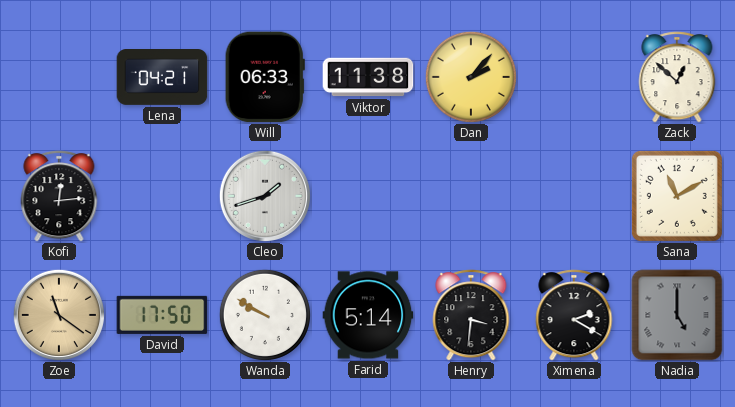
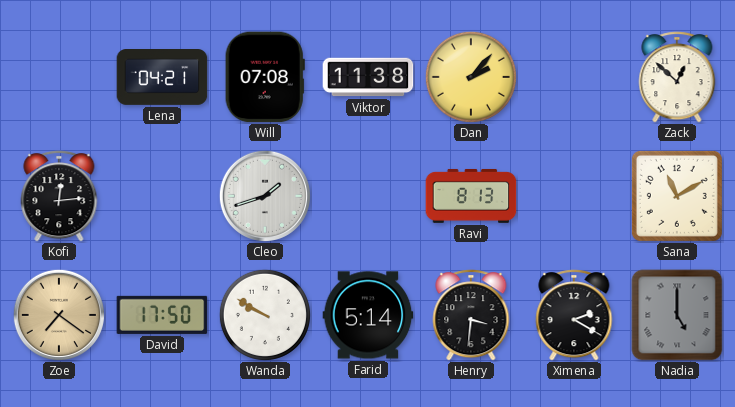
Will: 06:33 -> 07:08
Ravi: none -> 8:13
Zoe: 11:21 -> 7:21
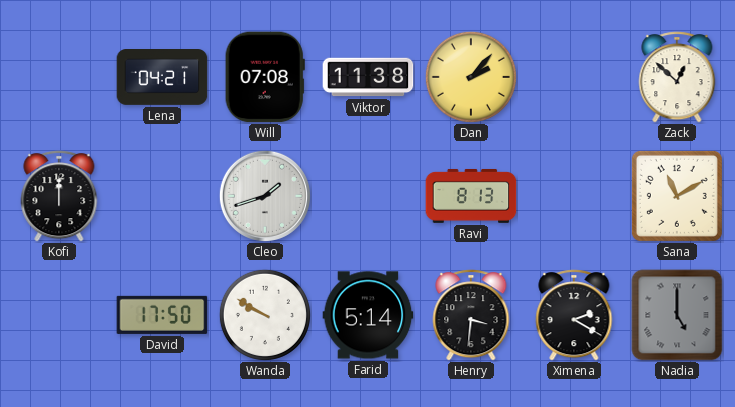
Kofi: 12:14 -> 12:00
Zoe: 7:21 -> none
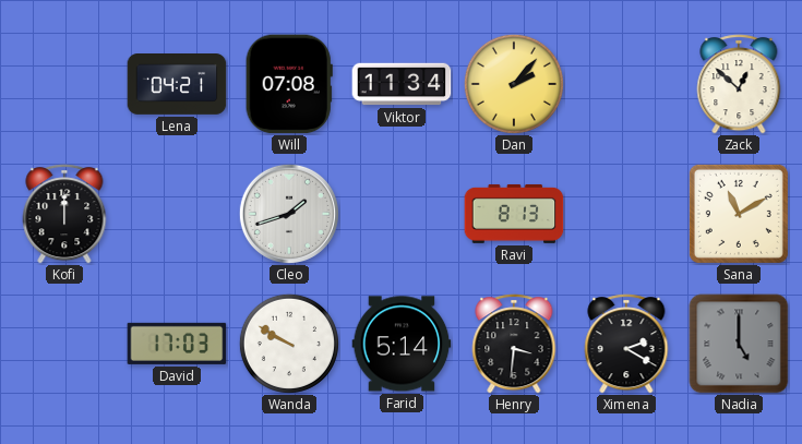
Viktor: 11:38 -> 11:34
David: 17:50 -> 17:03
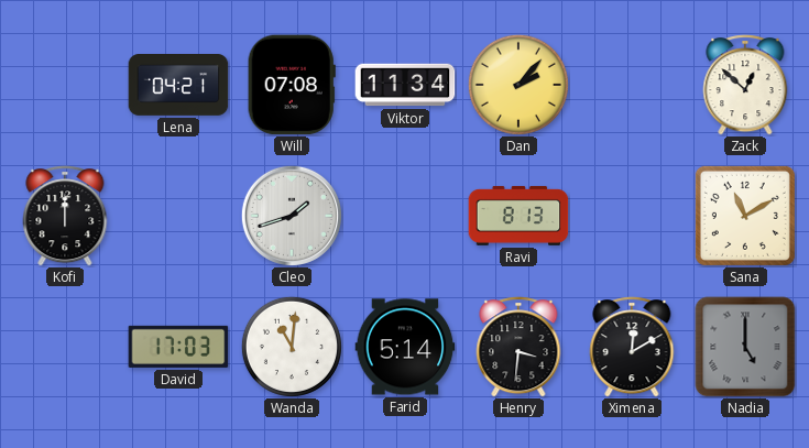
Wanda: 9:50 -> 11:01
Ximena: 2:20 -> 12:10
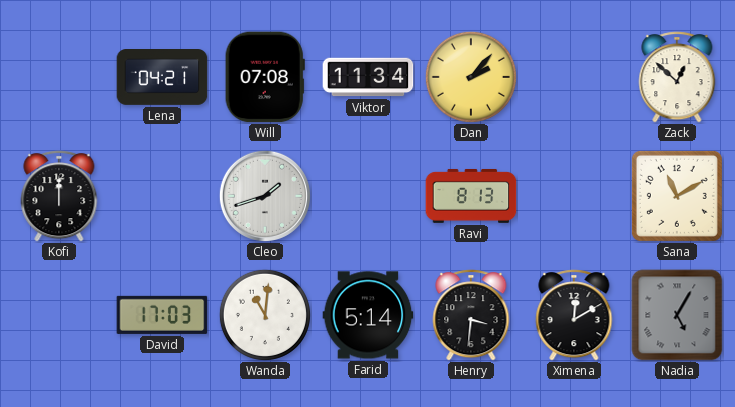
Nadia: 5:00 -> 5:05
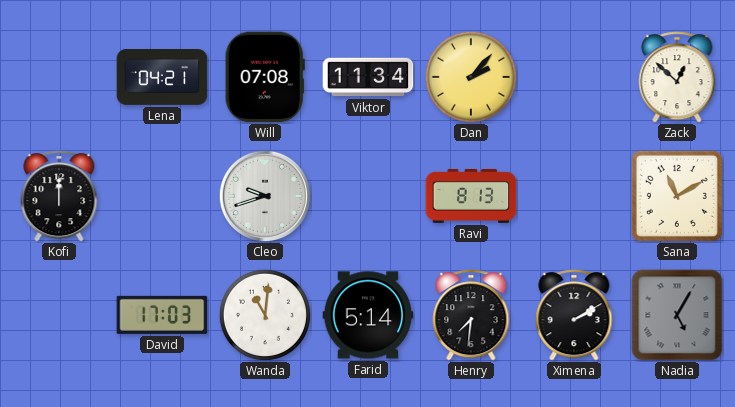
Cleo: 1:42 -> 9:42
Henry: 3:31 -> 7:31
Ximena: 12:10 -> 2:10
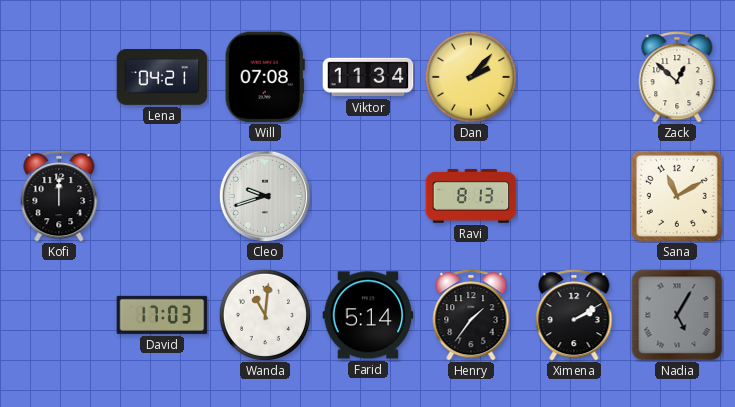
Henry: 7:31 -> 1:36
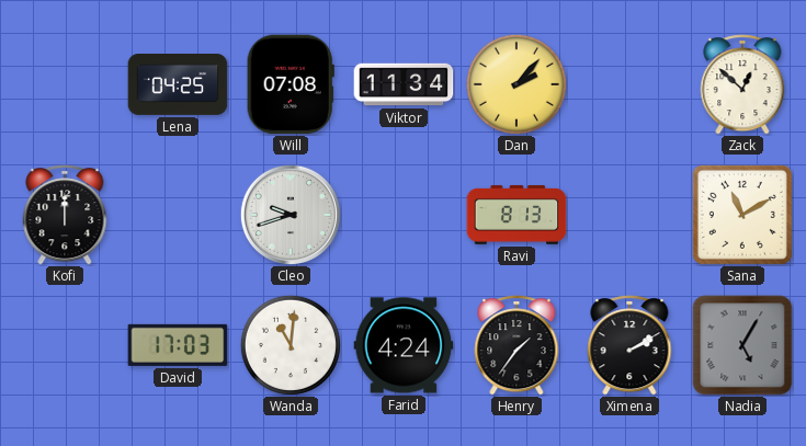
Lena: 04:21 -> 04:25
Farid: 5:14 -> 4:24
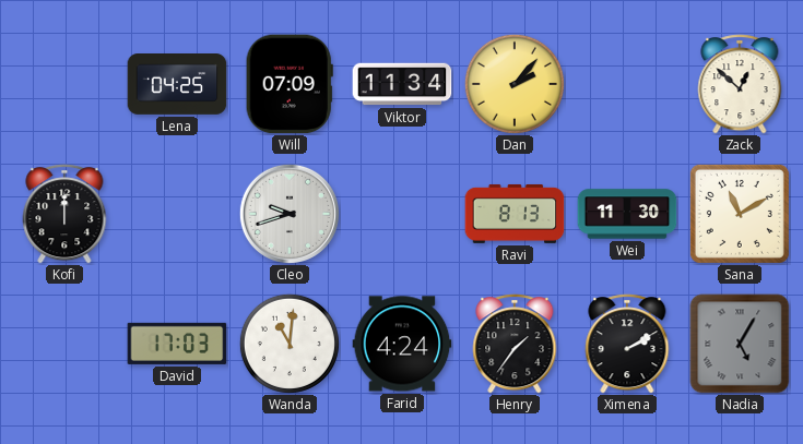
Will: 07:08 -> 07:09
Wei: none -> 11:30
